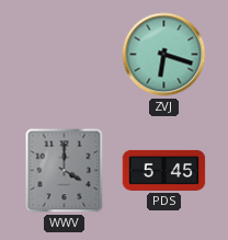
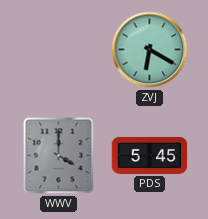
ZVJ: 6:18 -> 6:20
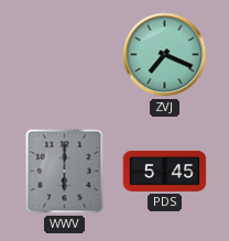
ZVJ: 6:20 -> 7:19
WWV: 4:00 -> 6:00
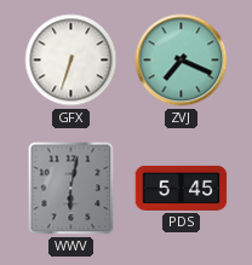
GFX: none -> 6:33
WWV: 6:00 -> 6:02
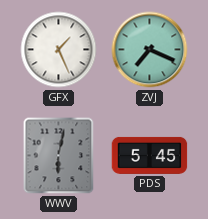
GFX: 6:33 -> 1:26
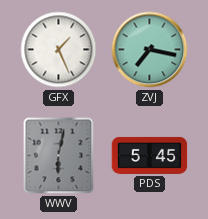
ZVJ: 7:19 -> 7:17
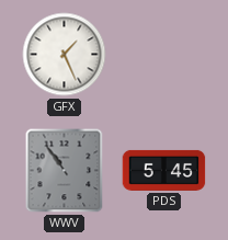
ZVJ: 7:17 -> none
WWV: 6:02 -> 10:54
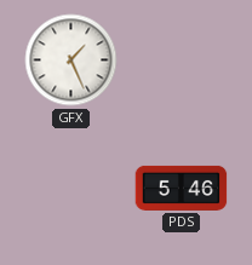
WWV: 10:54 -> none
PDS: 5:45 -> 5:46
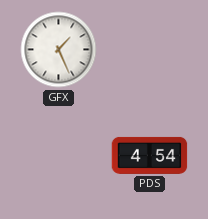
PDS: 5:46 -> 4:54
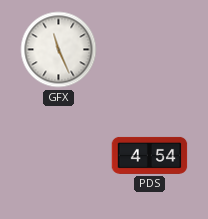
GFX: 1:26 -> 11:26
